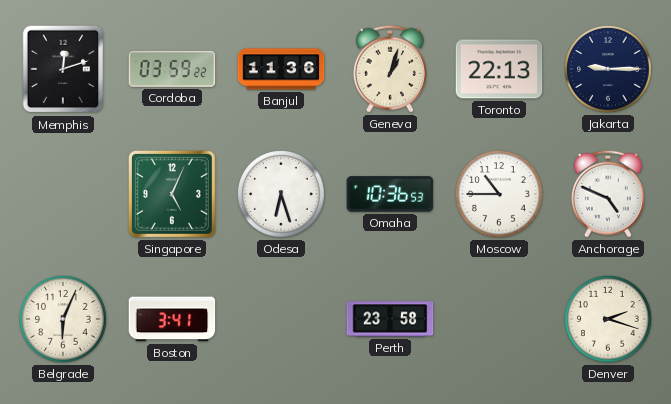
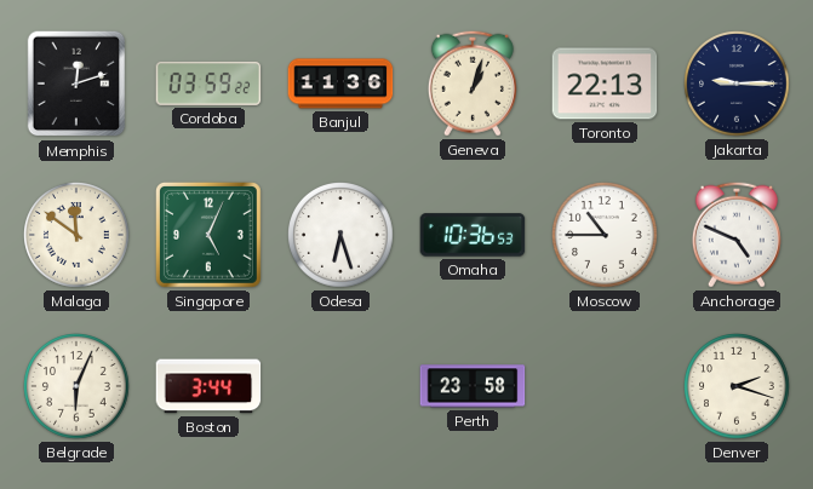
Malaga: none -> 11:51
Boston: 3:41 -> 3:44
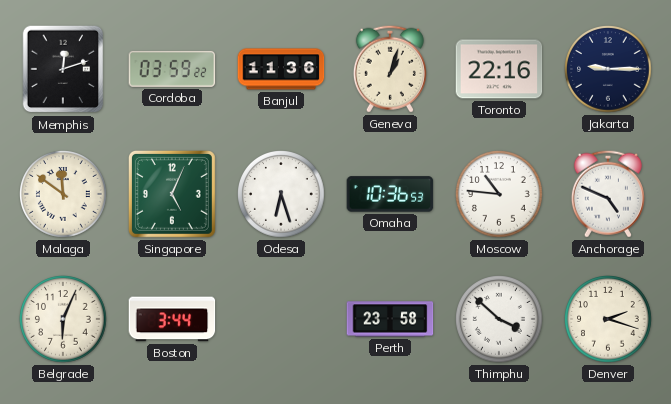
Toronto: 22:13 -> 22:16
Moscow: 10:45 -> 10:46
Thimphu: none -> 3:52
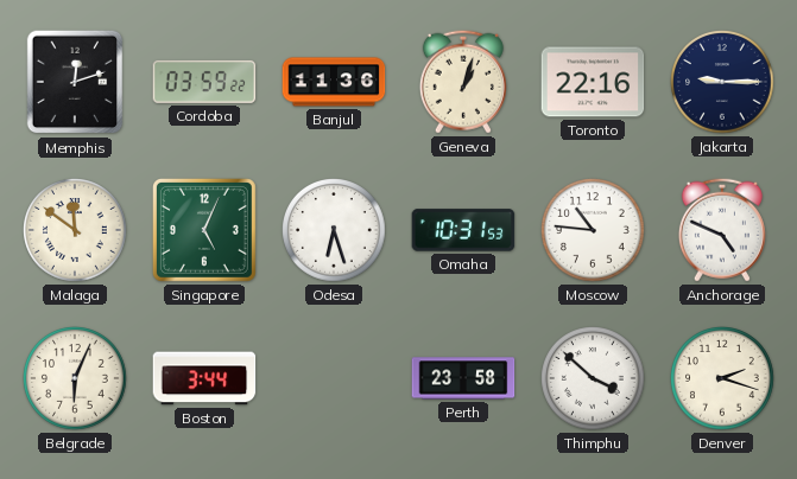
Omaha: 10:36 -> 10:31
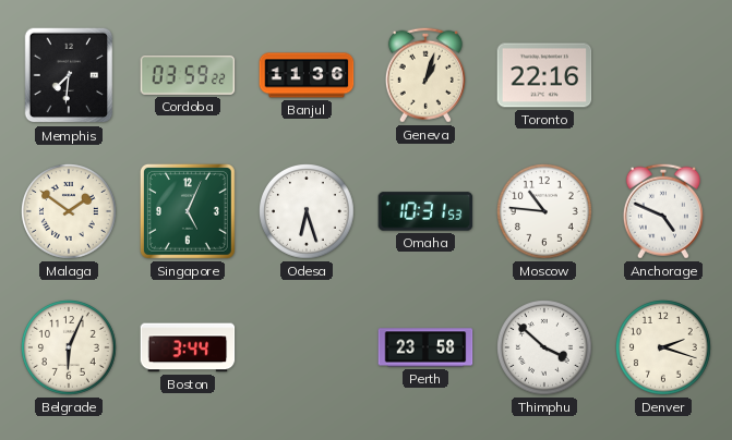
Memphis: 12:12 -> 7:31
Jakarta: 9:15 -> none
Malaga: 11:51 -> 1:51
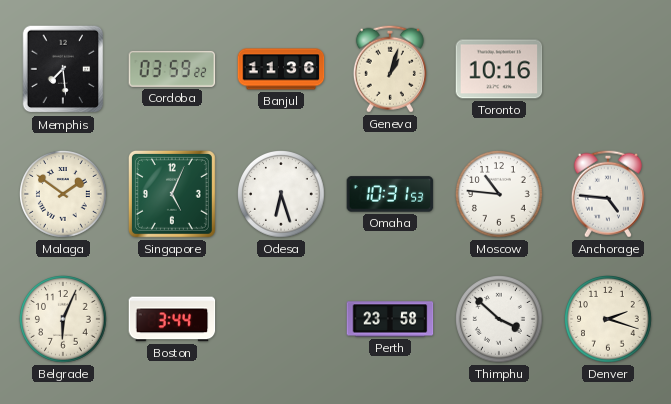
Memphis: 7:31 -> 7:29
Toronto: 22:16 -> 10:16
Anchorage: 4:49 -> 4:46
